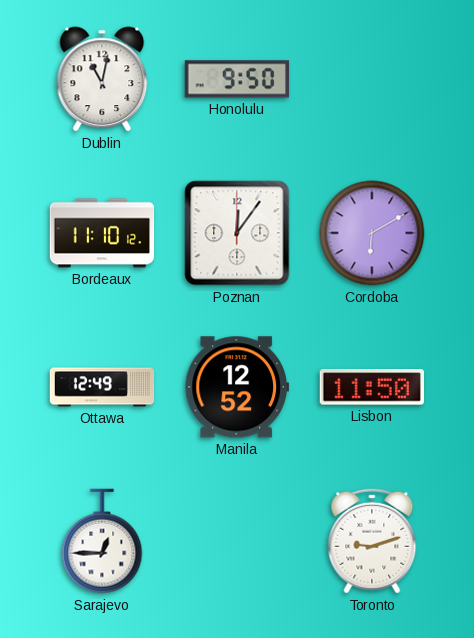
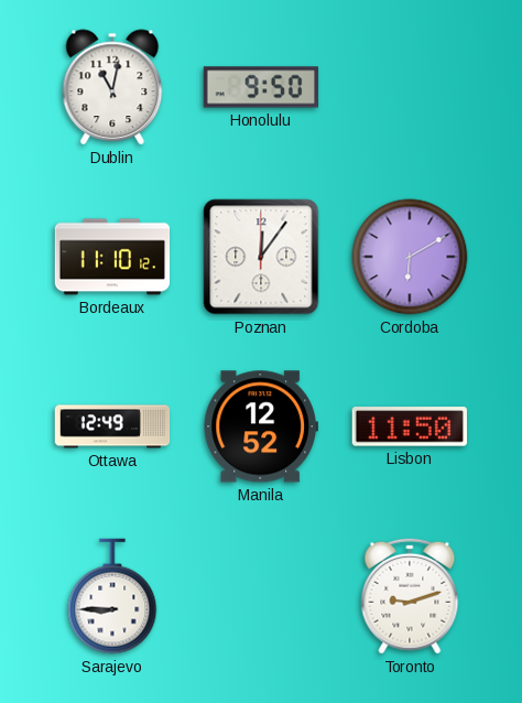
Sarajevo: 12:45 -> 8:45
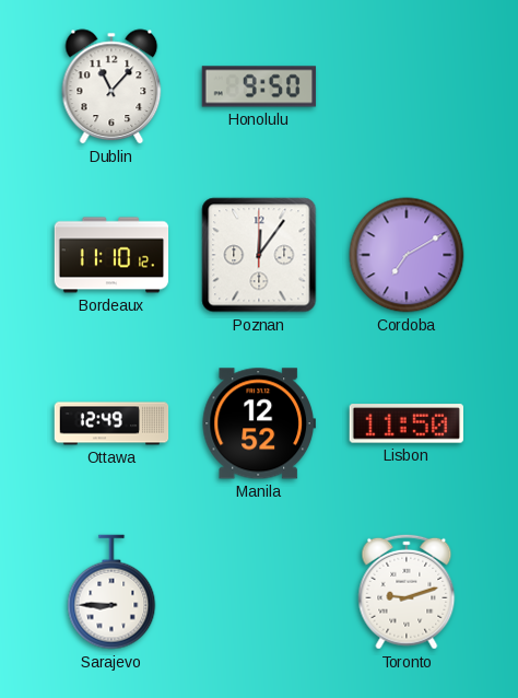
Dublin: 11:02 -> 11:07
Cordoba: 6:10 -> 7:10
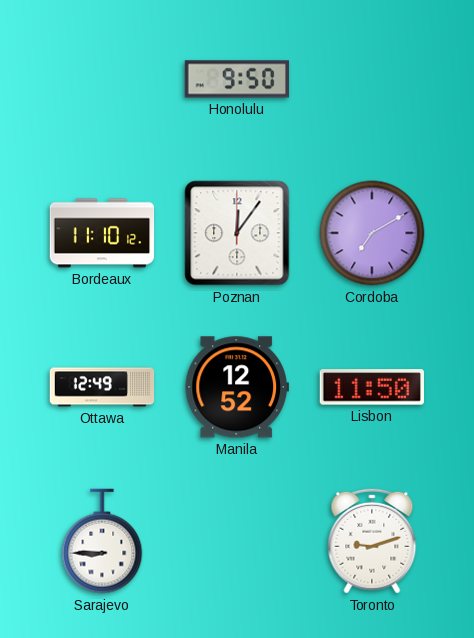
Dublin: 11:07 -> none
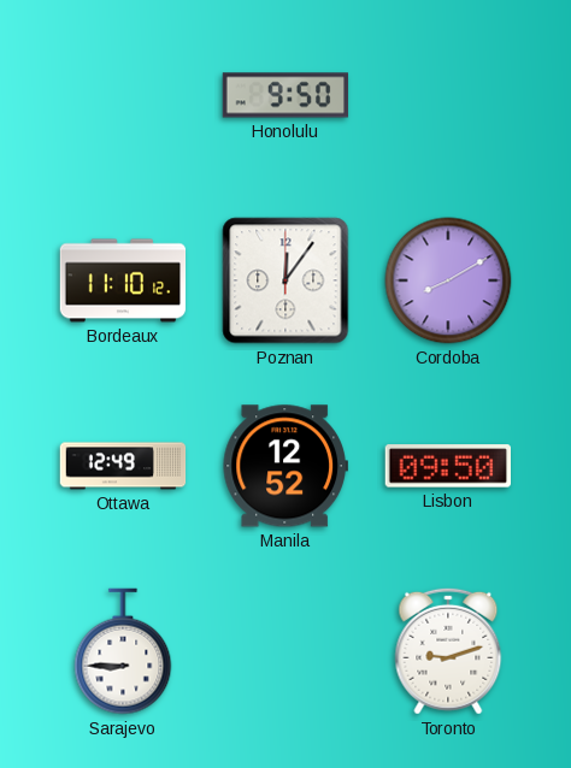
Cordoba: 7:10 -> 8:10
Lisbon: 11:50 -> 09:50
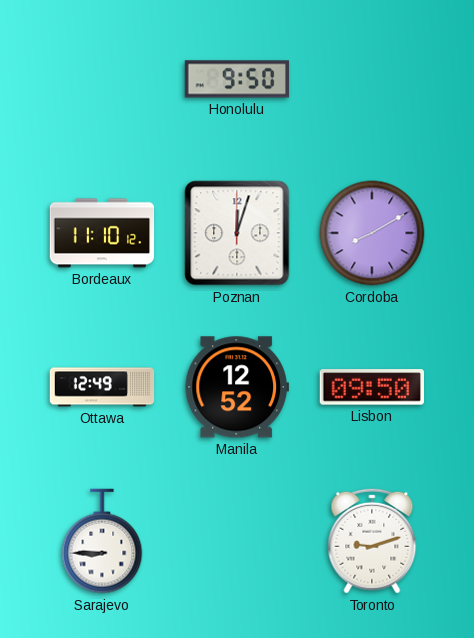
Poznan: 12:06 -> 12:03
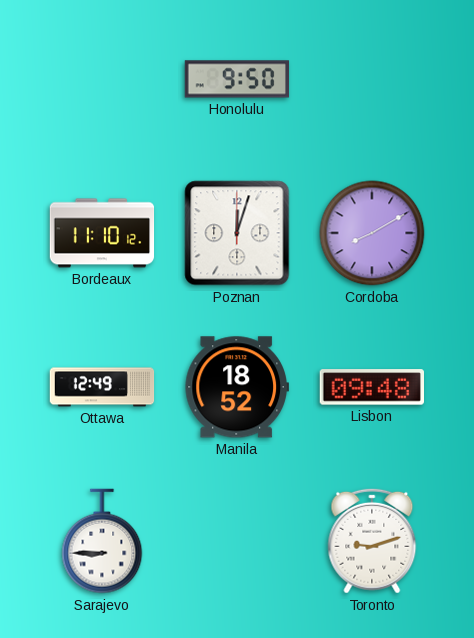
Manila: 12:52 -> 18:52
Lisbon: 09:50 -> 09:48
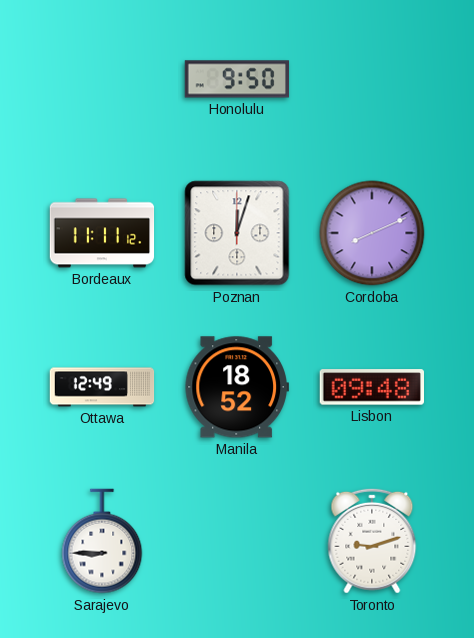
Bordeaux: 11:10 -> 11:11
Cordoba: 8:10 -> 8:11
